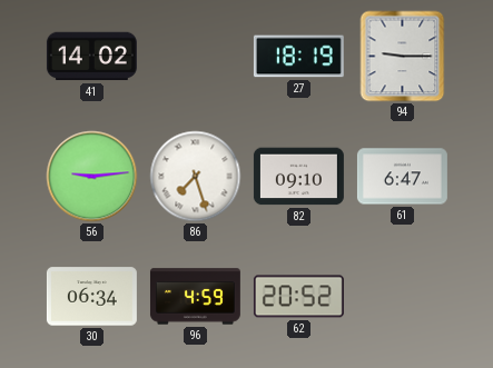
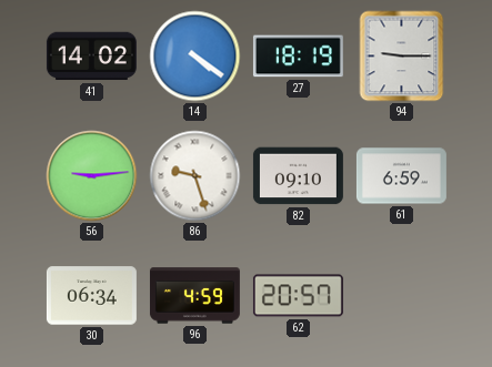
14: none -> 4:21
86: 7:27 -> 9:27
61: 6:47 -> 6:59
62: 20:52 -> 20:57
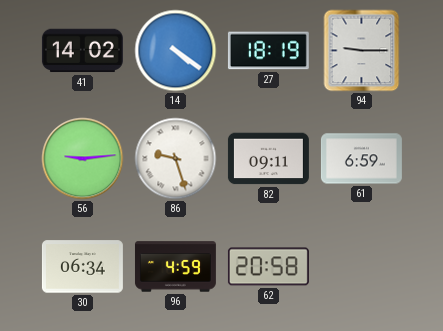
82: 09:10 -> 09:11
62: 20:57 -> 20:58
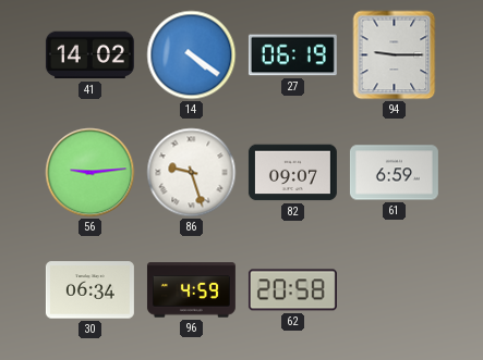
27: 18:19 -> 06:19
82: 09:11 -> 09:07
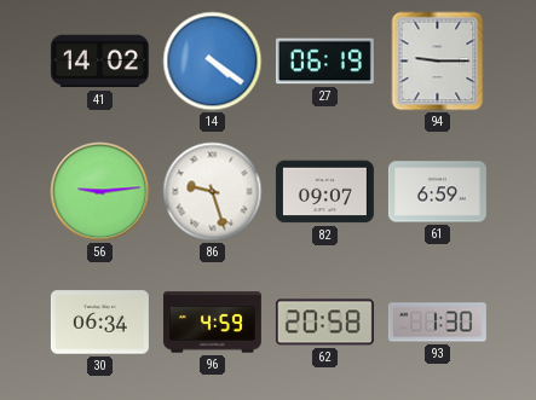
93: none -> 1:30
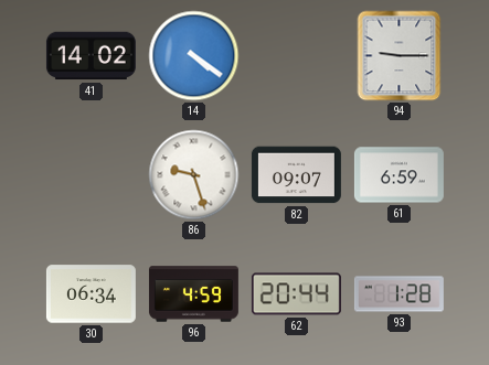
27: 06:19 -> none
56: 9:14 -> none
62: 20:58 -> 20:44
93: 1:30 -> 1:28
